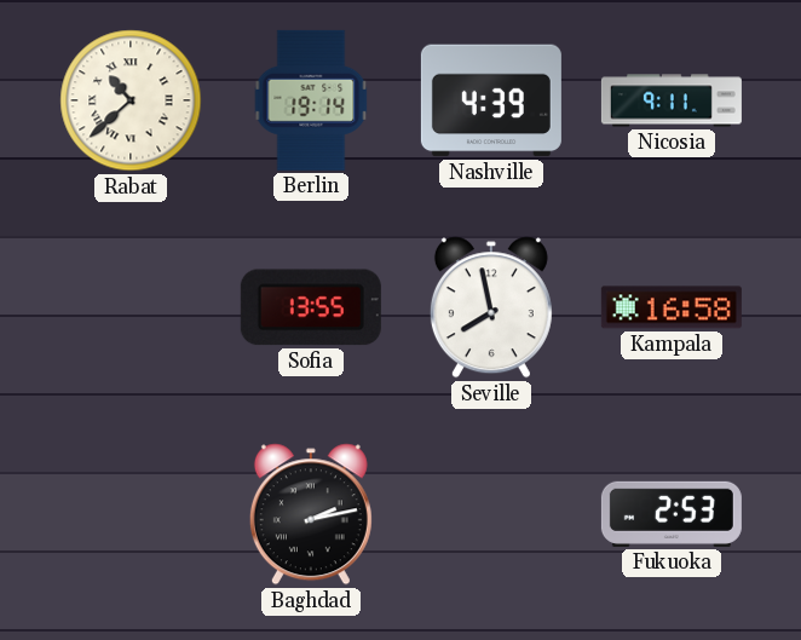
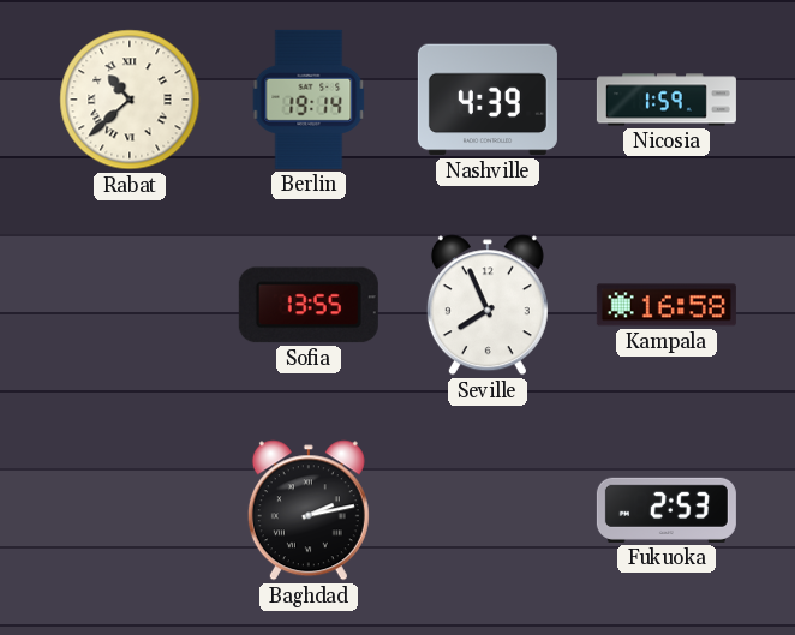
Nicosia: 9:11 -> 1:59
Seville: 7:58 -> 7:56
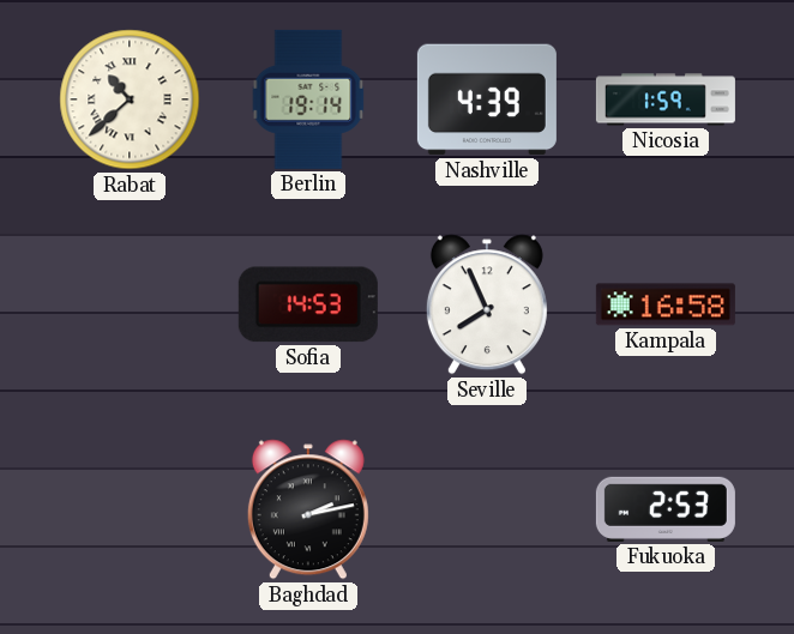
Sofia: 13:55 -> 14:53
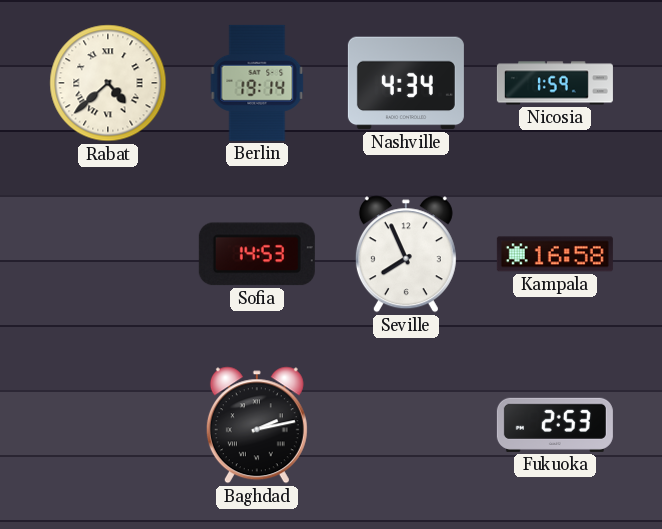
Rabat: 10:38 -> 4:38
Nashville: 4:39 -> 4:34
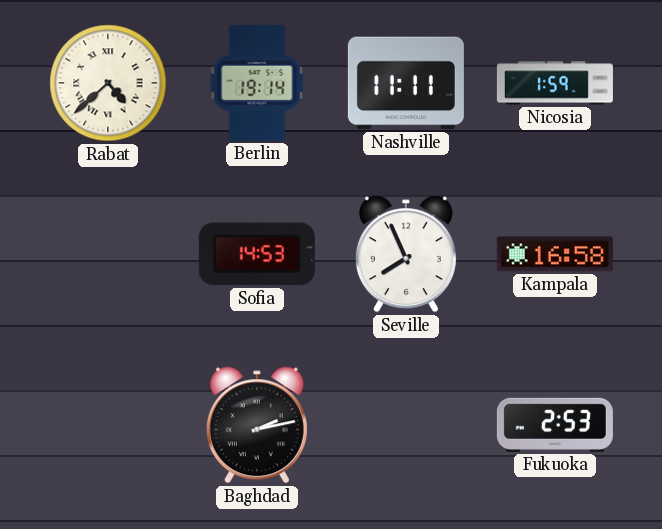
Nashville: 4:34 -> 11:11
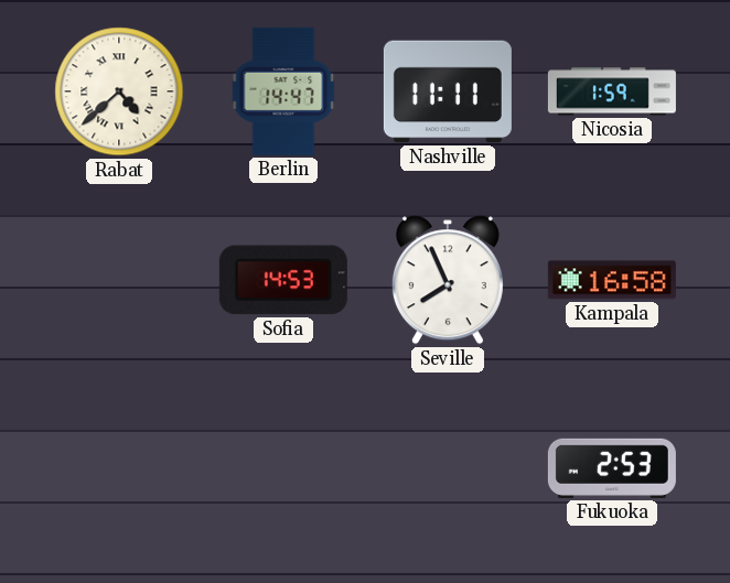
Berlin: 19:14 -> 14:47
Baghdad: 2:13 -> none
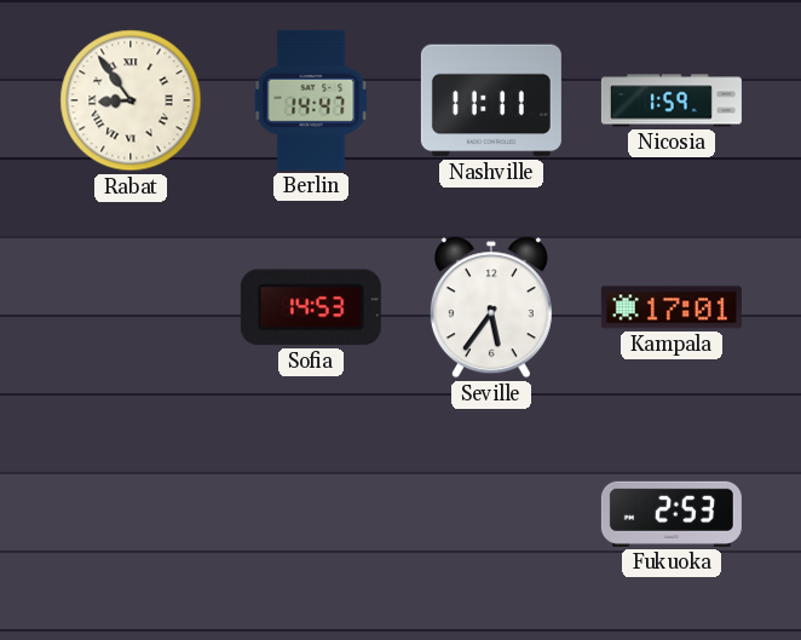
Rabat: 4:38 -> 8:54
Seville: 7:56 -> 5:36
Kampala: 16:58 -> 17:01
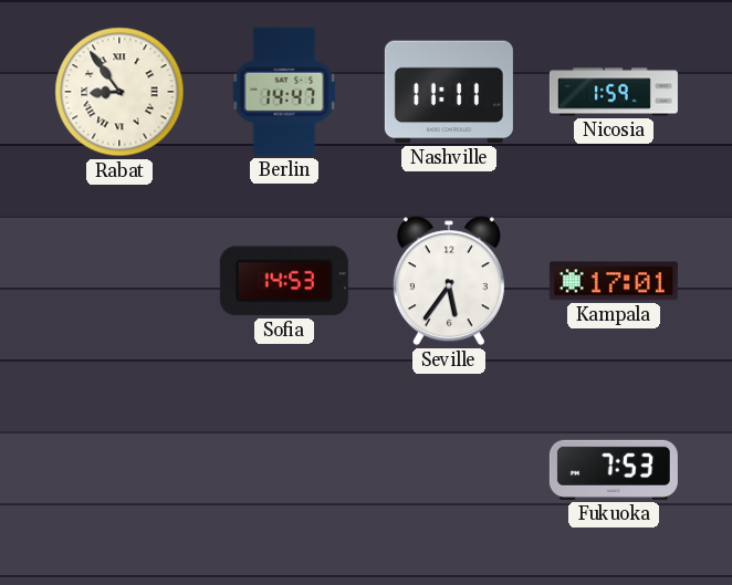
Fukuoka: 2:53 -> 7:53
